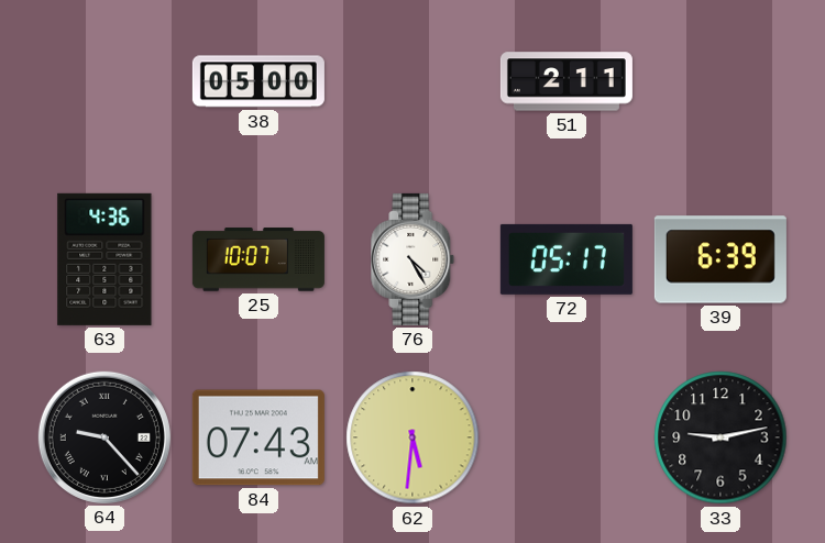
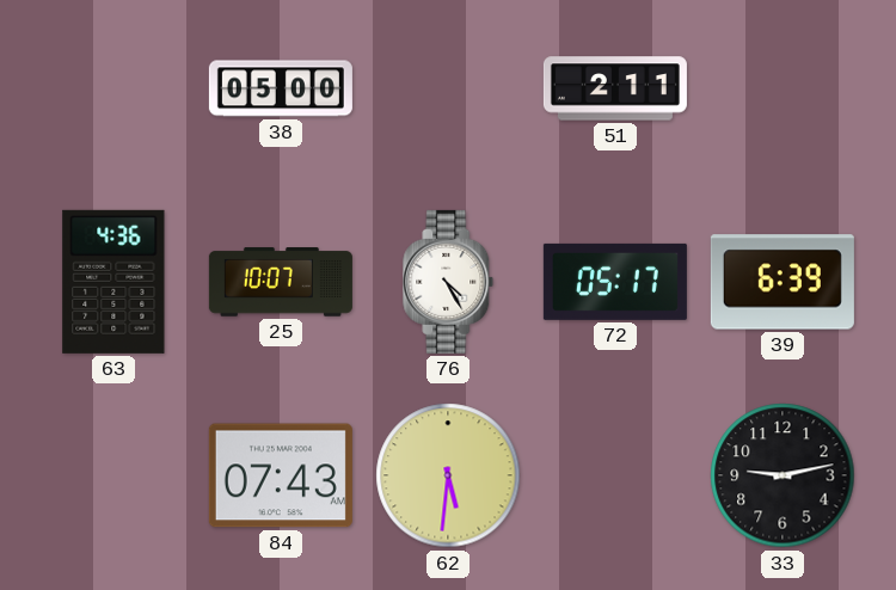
64: 9:23 -> none
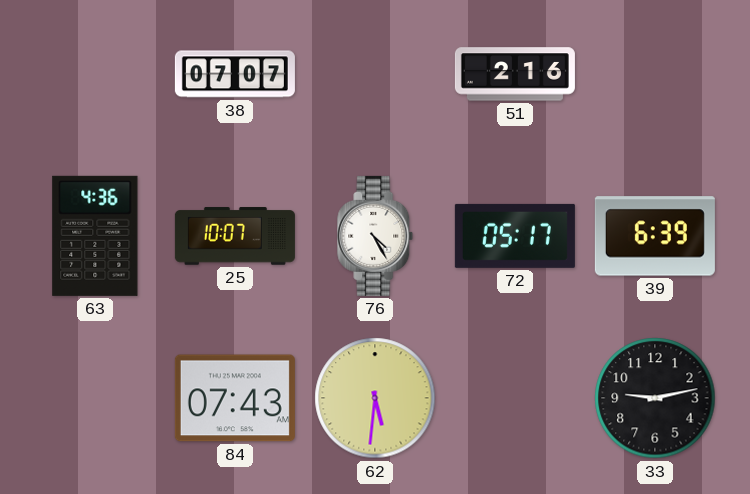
38: 05:00 -> 07:07
51: 2:11 -> 2:16
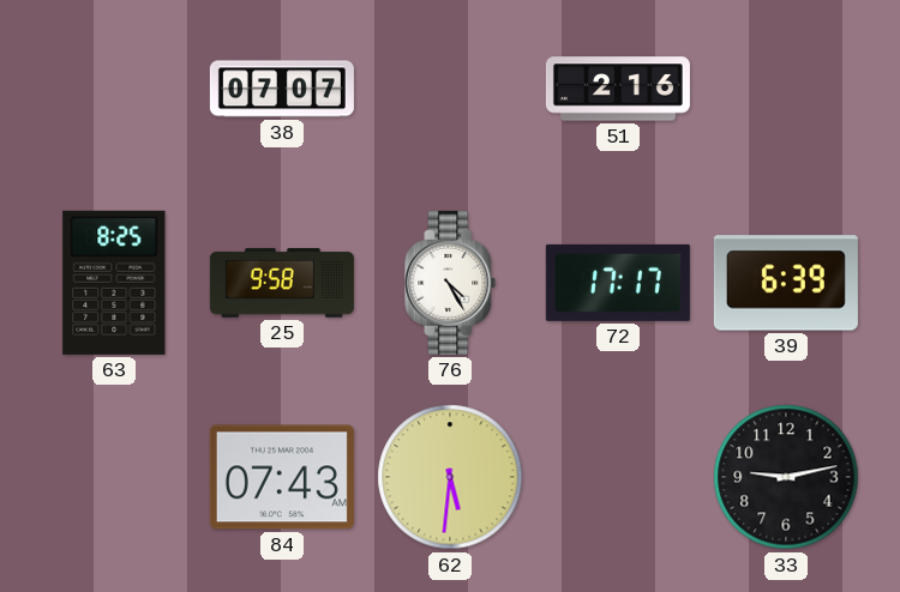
63: 4:36 -> 8:25
25: 10:07 -> 9:58
72: 05:17 -> 17:17
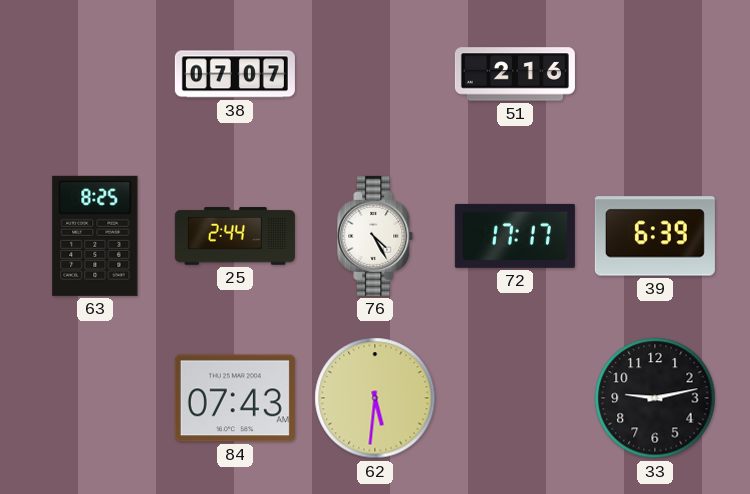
25: 9:58 -> 2:44
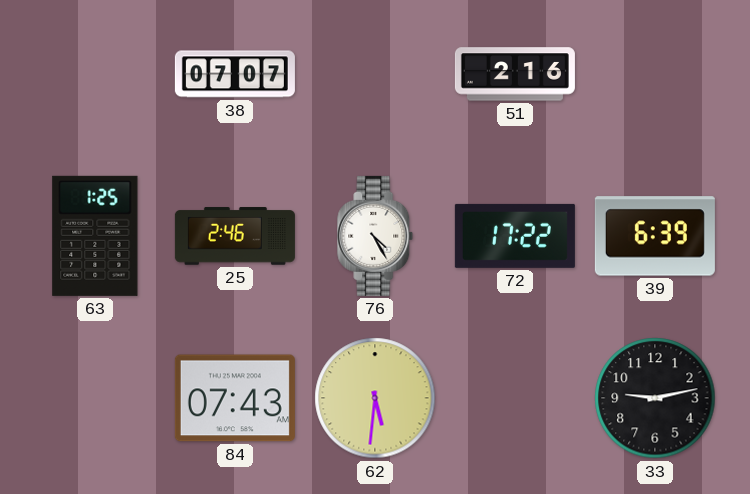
63: 8:25 -> 1:25
25: 2:44 -> 2:46
72: 17:17 -> 17:22
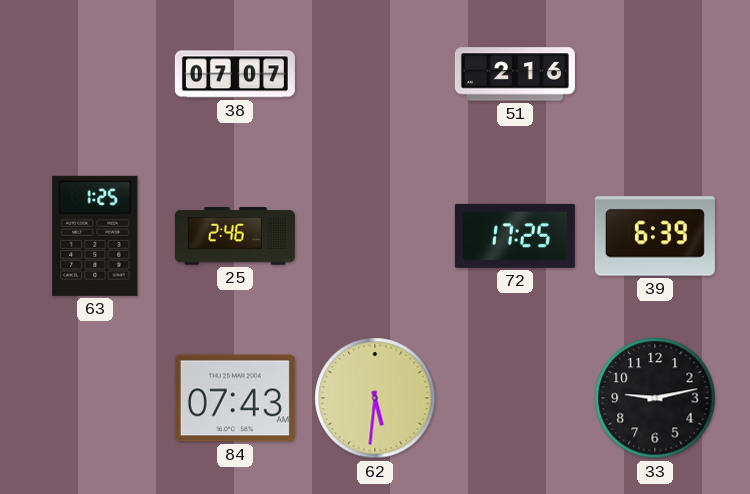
76: 4:25 -> none
72: 17:22 -> 17:25
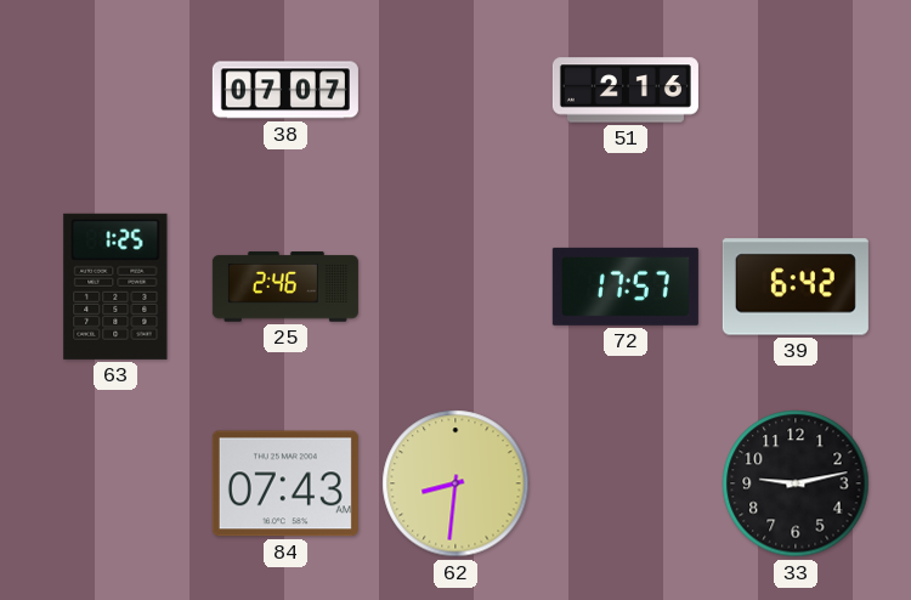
72: 17:25 -> 17:57
39: 6:39 -> 6:42
62: 5:31 -> 8:31
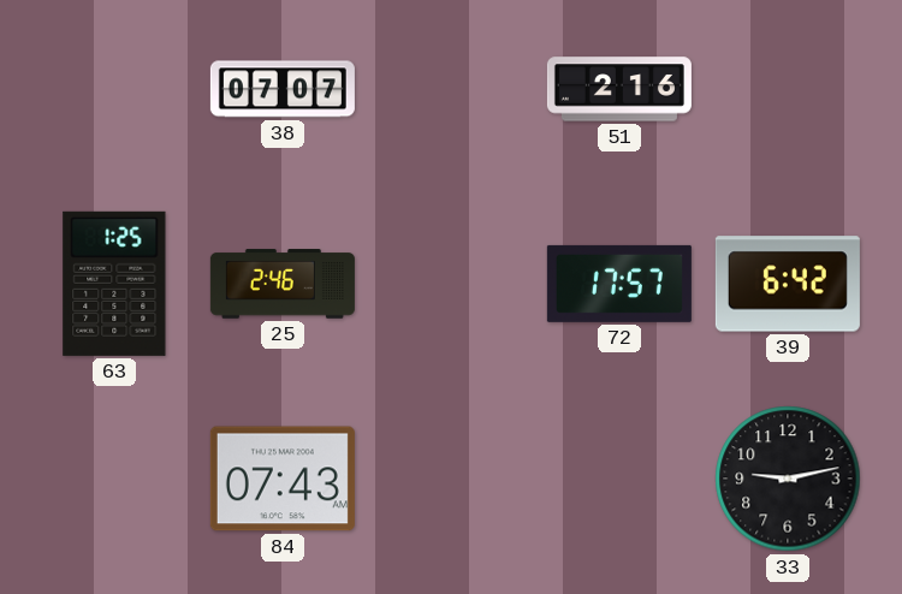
62: 8:31 -> none
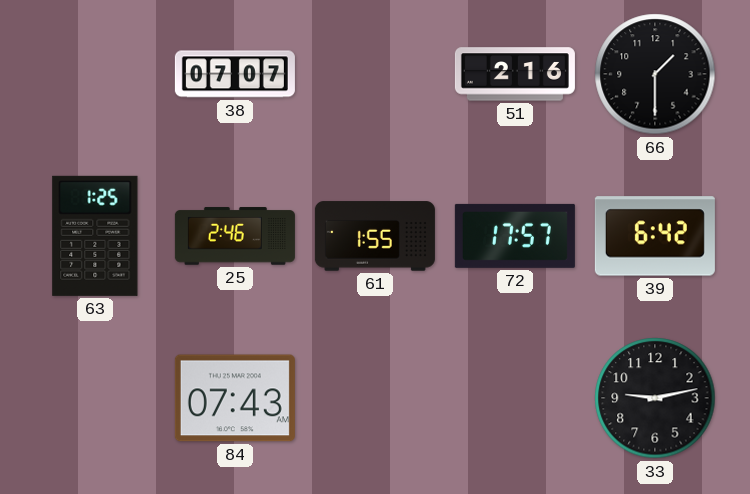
66: none -> 1:30
61: none -> 1:55
